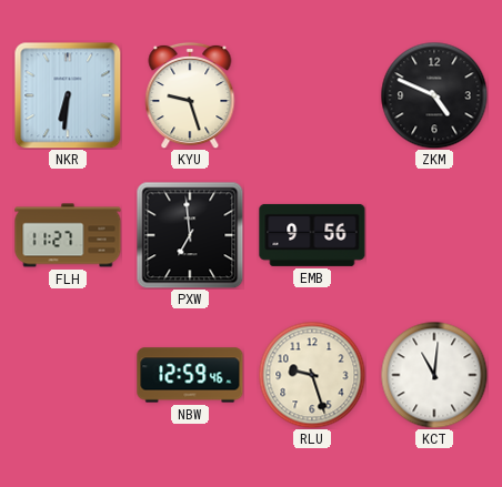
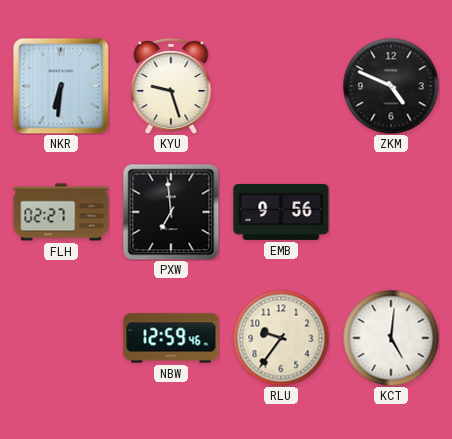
FLH: 11:27 -> 02:27
RLU: 9:27 -> 9:36
KCT: 11:01 -> 5:01
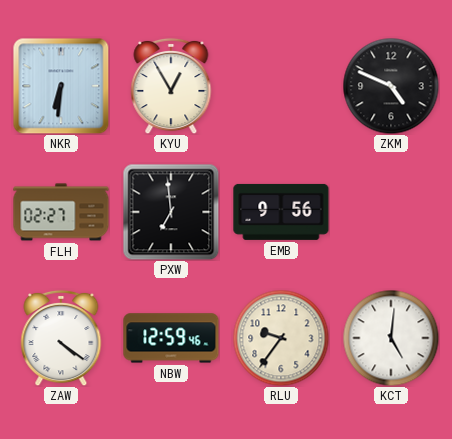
KYU: 9:27 -> 12:55
ZAW: none -> 4:21
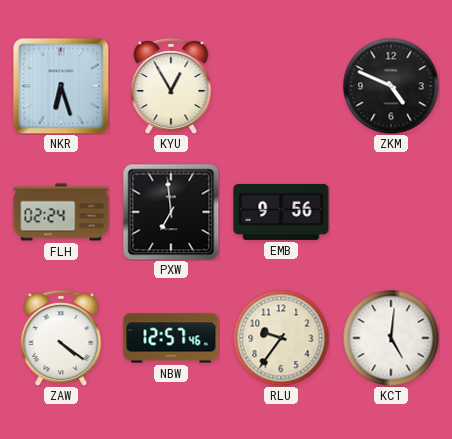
NKR: 6:31 -> 6:27
FLH: 02:27 -> 02:24
NBW: 12:59 -> 12:57
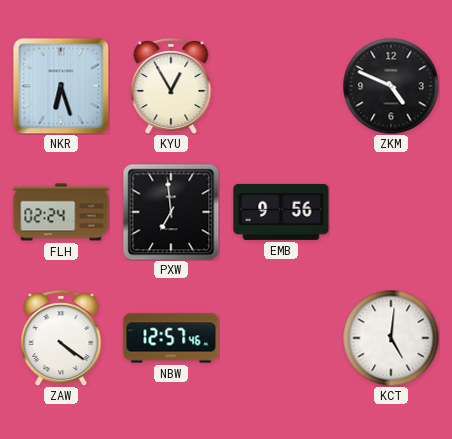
RLU: 9:36 -> none
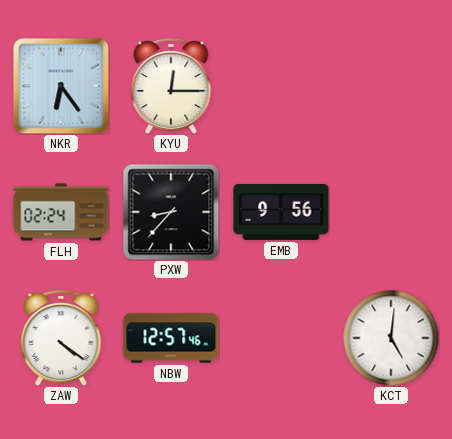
NKR: 6:27 -> 6:24
KYU: 12:55 -> 12:15
ZKM: 4:49 -> none
PXW: 6:59 -> 8:37
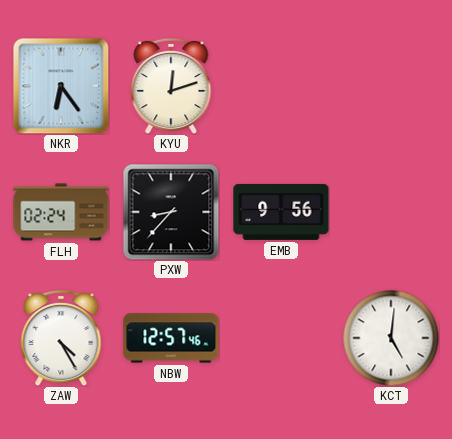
KYU: 12:15 -> 12:12
ZAW: 4:21 -> 4:25
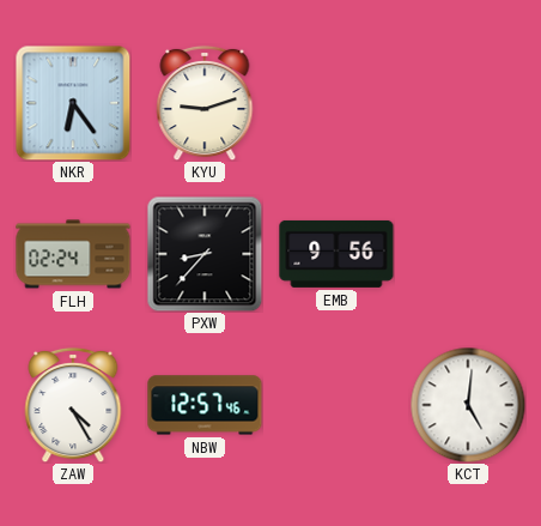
KYU: 12:12 -> 9:12
